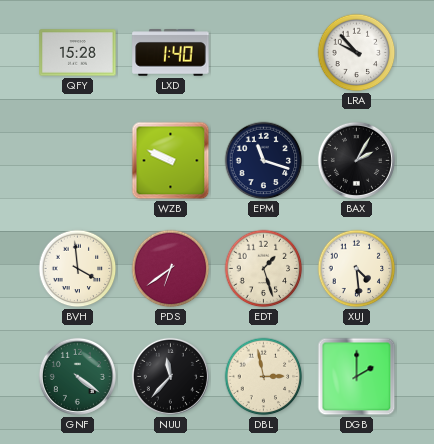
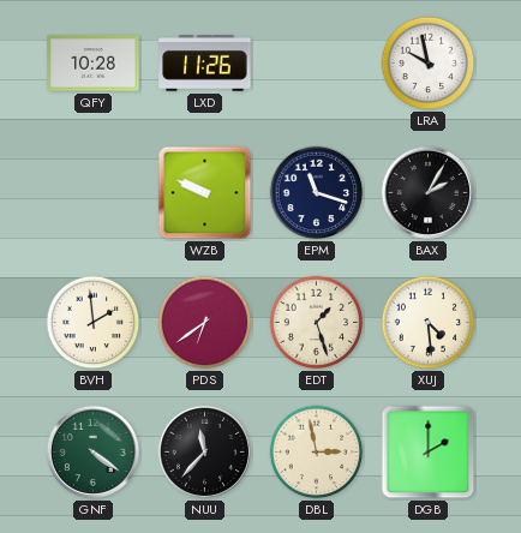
QFY: 15:28 -> 10:28
LXD: 1:40 -> 11:26
LRA: 9:53 -> 9:58
BVH: 3:59 -> 1:59
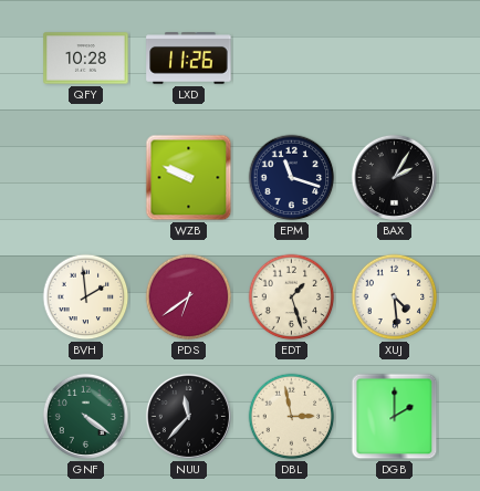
LRA: 9:58 -> none
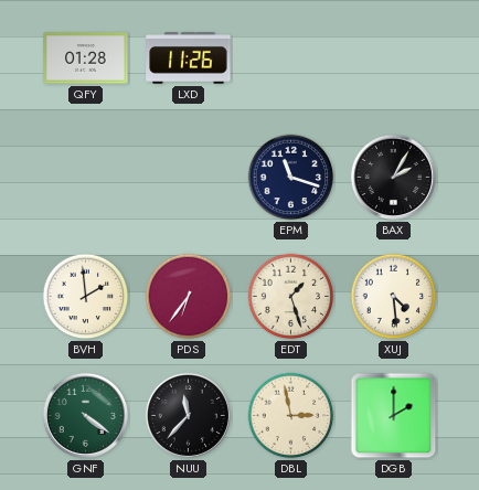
QFY: 10:28 -> 01:28
WZB: 9:49 -> none
PDS: 6:39 -> 6:36
